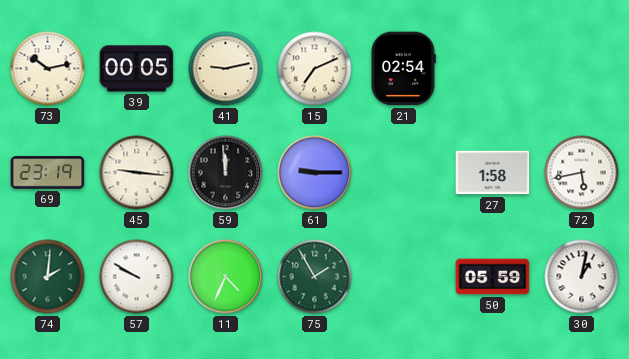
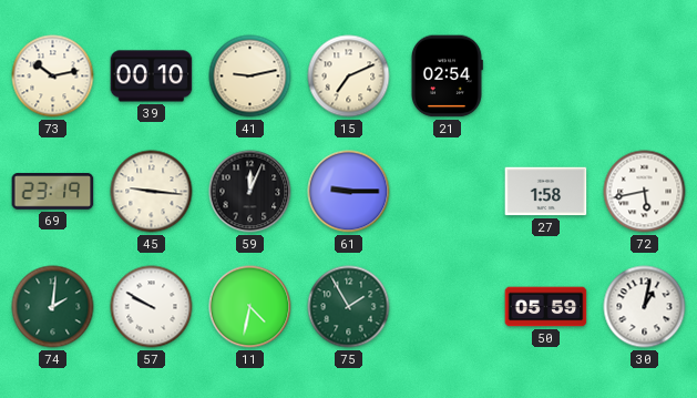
39: 00:05 -> 00:10
59: 11:59 -> 12:04
11: 4:34 -> 4:32
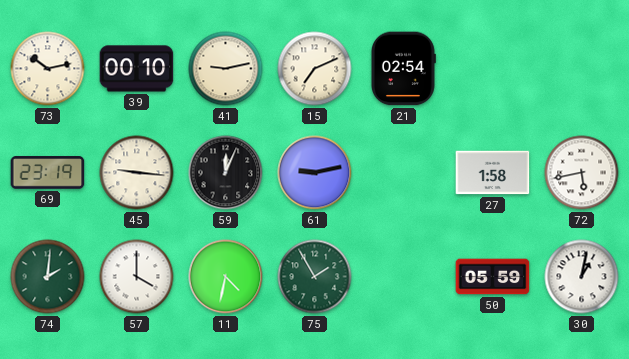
61: 9:15 -> 9:13
57: 9:50 -> 4:00
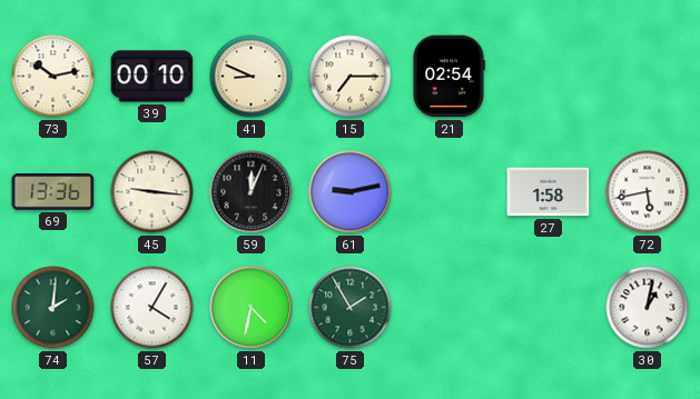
41: 9:13 -> 8:49
15: 7:11 -> 7:15
69: 23:19 -> 13:36
57: 4:00 -> 4:05
50: 05:59 -> none
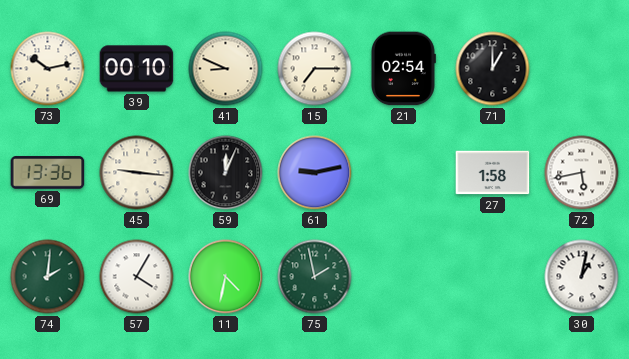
71: none -> 1:00
75: 1:55 -> 1:58
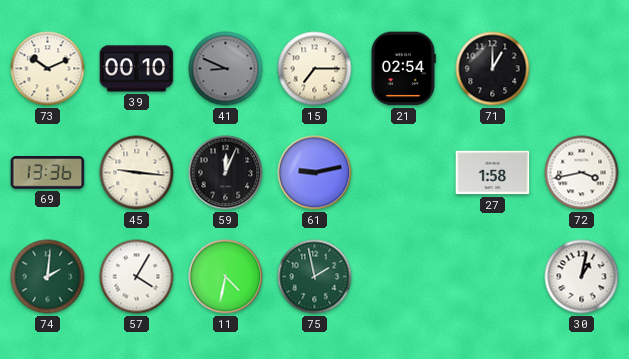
73: 10:13 -> 10:11
41 dial: cream -> grey
72: 5:43 -> 3:43
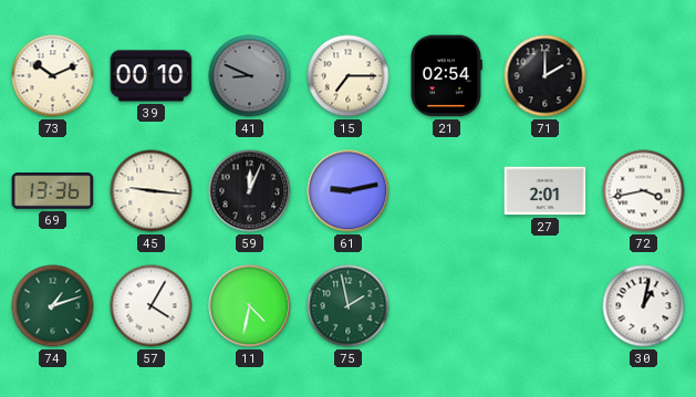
71: 1:00 -> 2:00
27: 1:58 -> 2:01
74: 2:01 -> 1:12
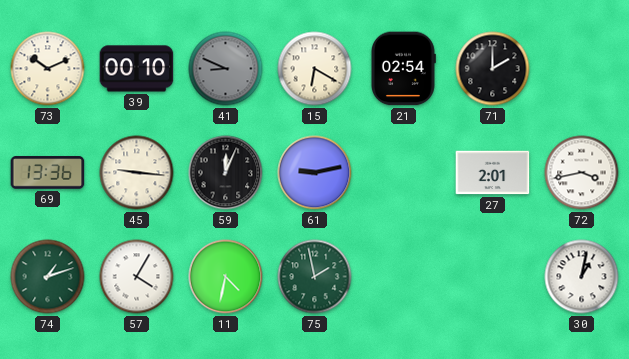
15: 7:15 -> 6:20
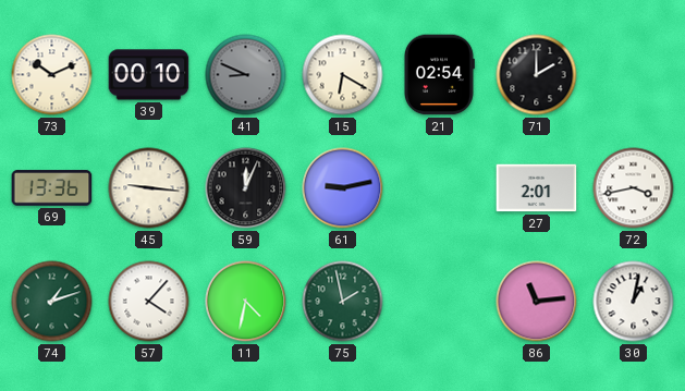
57: 4:05 -> 4:07
86: none -> 11:14
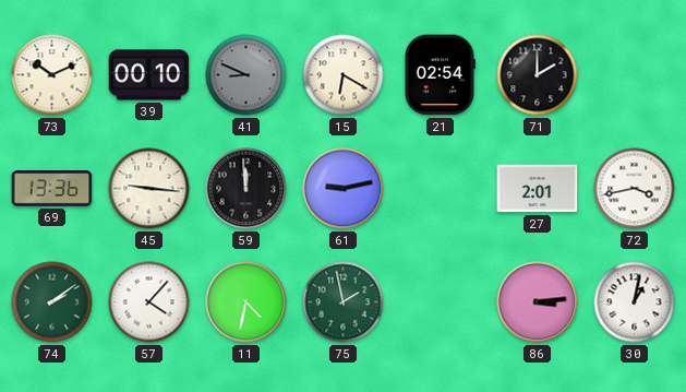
59: 12:04 -> 11:59
74: 1:12 -> 2:09
86: 11:14 -> 3:14
